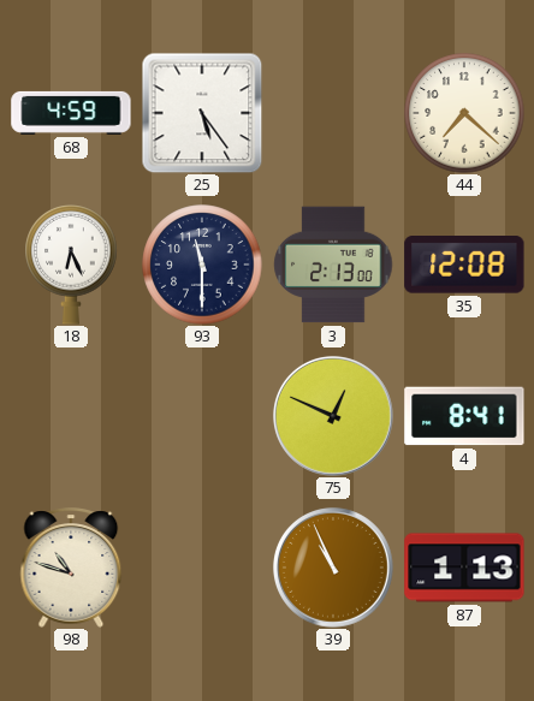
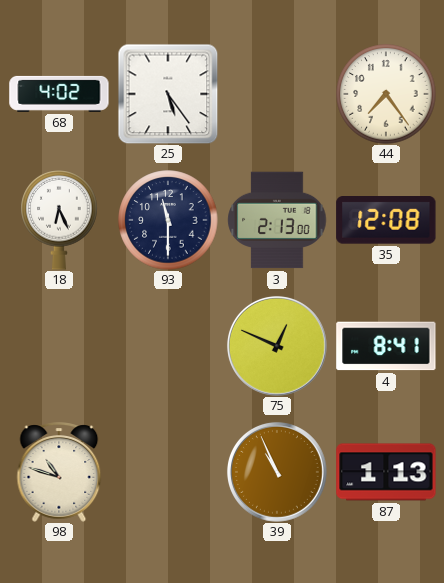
68: 4:59 -> 4:02
44: 7:22 -> 7:24
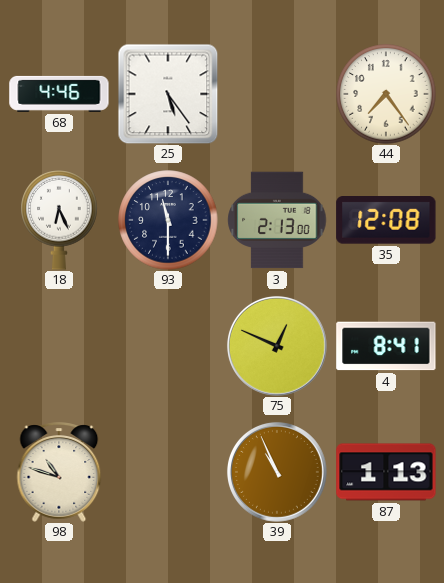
68: 4:02 -> 4:46
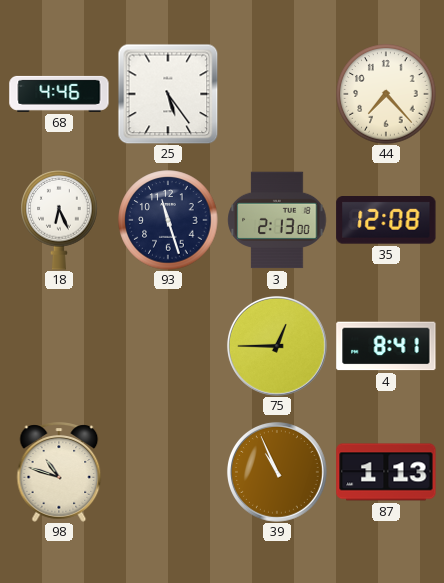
44: 7:24 -> 7:23
93: 11:30 -> 11:27
75: 12:49 -> 12:45
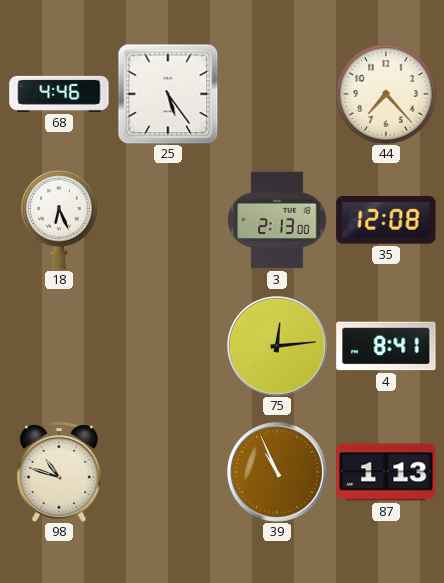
93: 11:27 -> none
75: 12:45 -> 12:14
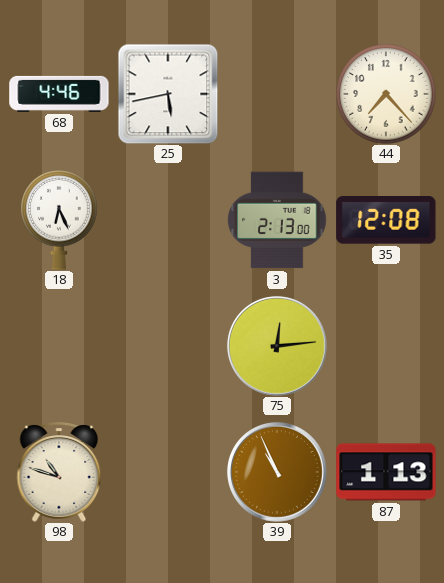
25: 5:24 -> 5:43
4: 8:41 -> none
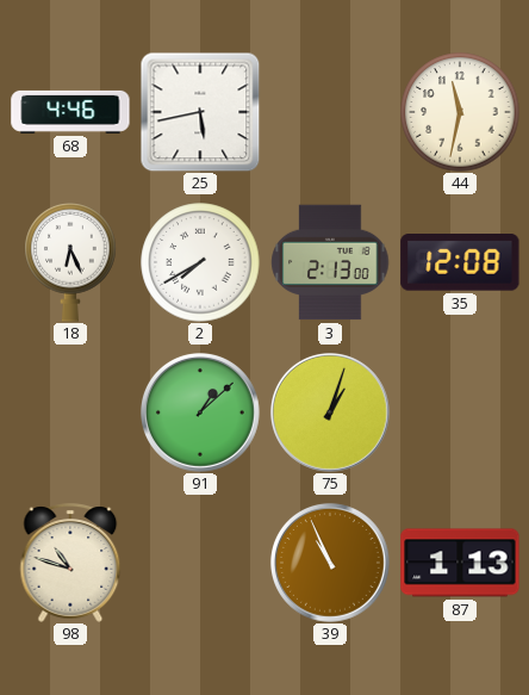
44: 7:23 -> 11:32
2: none -> 7:40
91: none -> 1:08
75: 12:14 -> 1:03
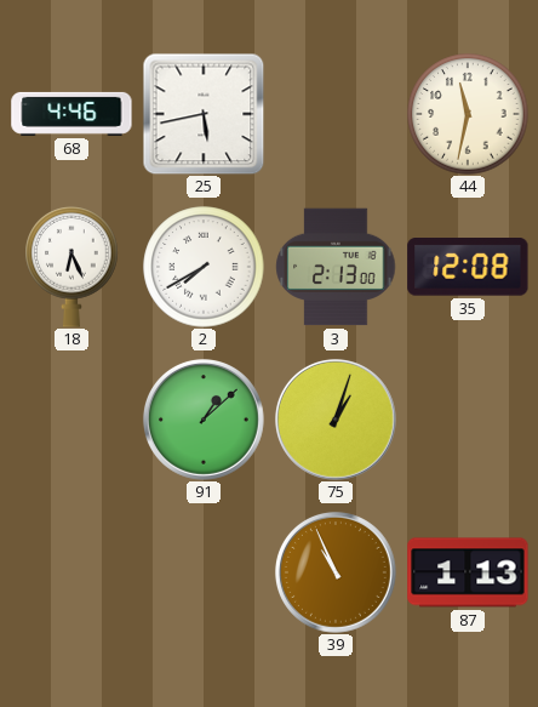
98: 10:48 -> none
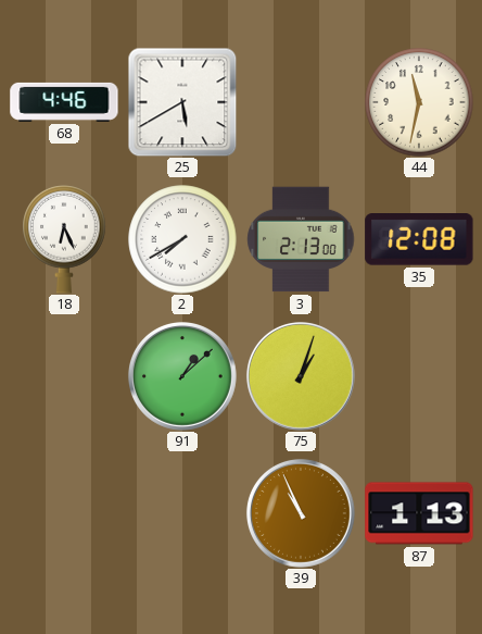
25: 5:43 -> 5:40
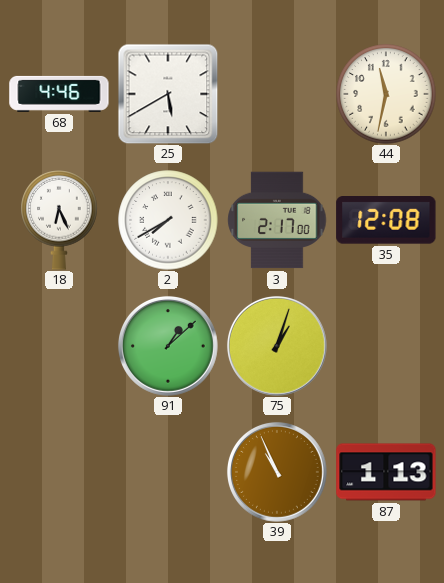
3: 2:13 -> 2:17
